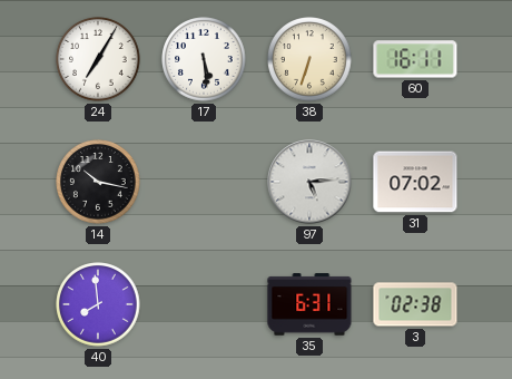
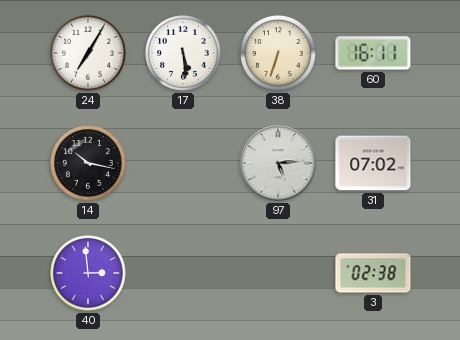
40: 7:59 -> 2:59
35: 6:31 -> none
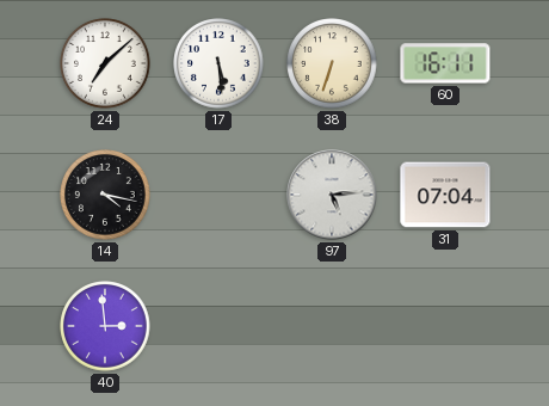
24: 7:05 -> 7:08
14: 10:17 -> 4:17
31: 07:02 -> 07:04
3: 02:38 -> none
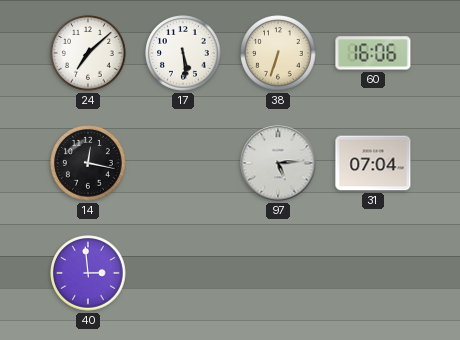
60: 16:11 -> 16:06
14: 4:17 -> 12:17
